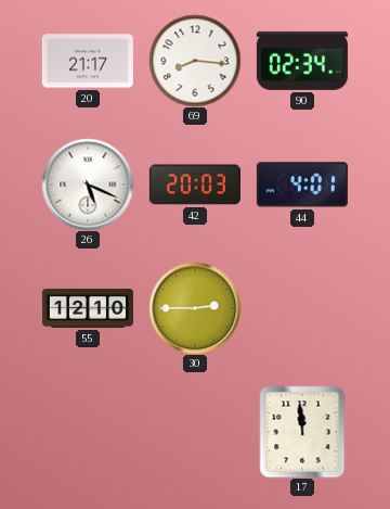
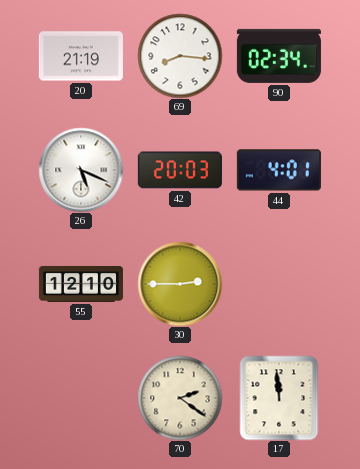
20: 21:17 -> 21:19
70: none -> 2:21
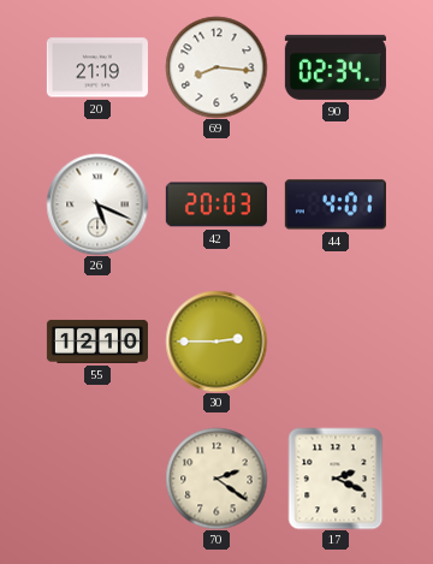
17: 11:59 -> 2:19
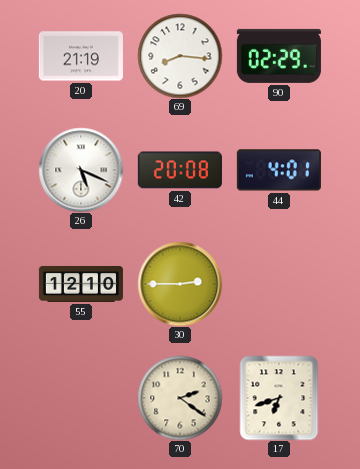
90: 02:34 -> 02:29
42: 20:03 -> 20:08
17: 2:19 -> 6:42
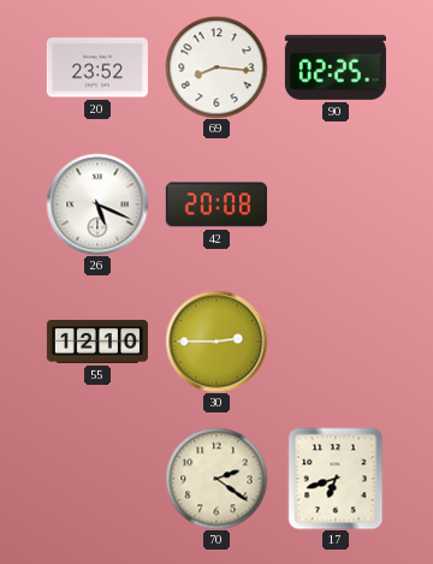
20: 21:19 -> 23:52
90: 02:29 -> 02:25
44: 4:01 -> none
